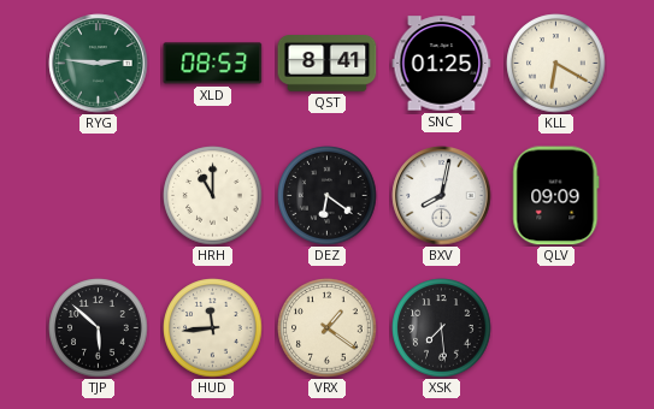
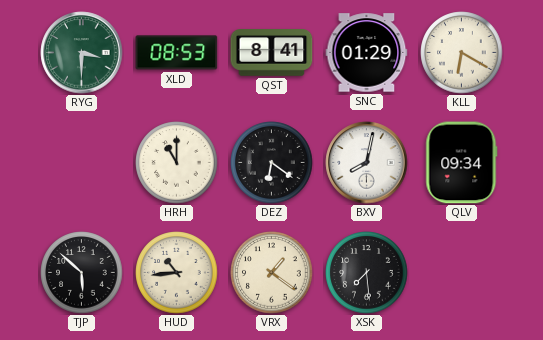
RYG: 2:46 -> 3:30
SNC: 01:25 -> 01:29
QLV: 09:09 -> 09:34
HUD: 11:44 -> 10:44
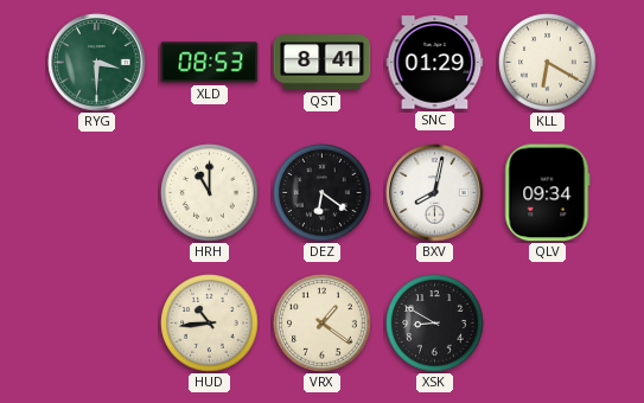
TJP: 5:52 -> none
XSK: 7:29 -> 8:50
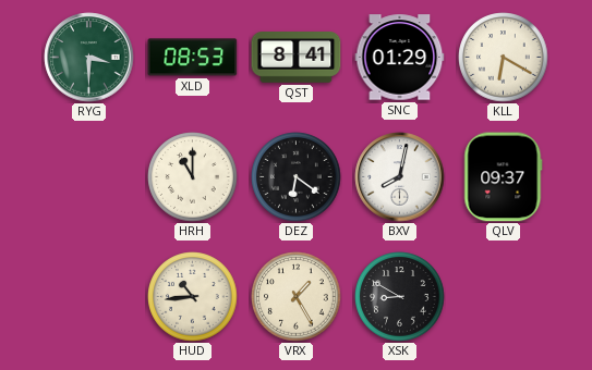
QLV: 09:34 -> 09:37
VRX: 1:21 -> 1:25
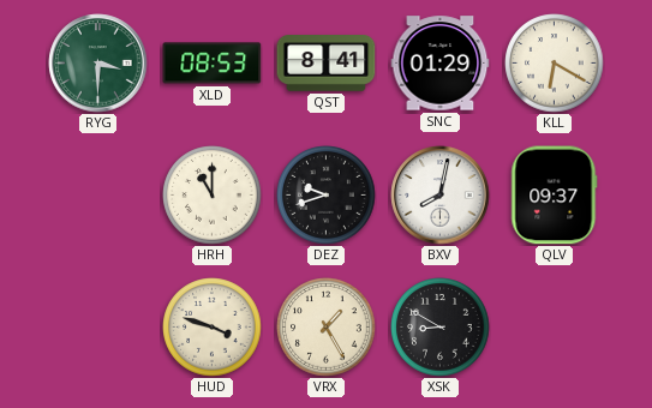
DEZ: 6:21 -> 9:42
HUD: 10:44 -> 3:48
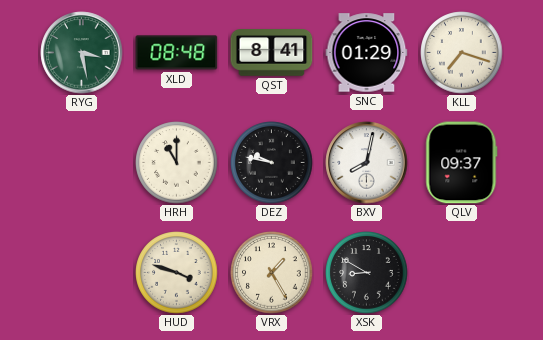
RYG: 3:30 -> 3:28
XLD: 08:53 -> 08:48
KLL: 6:20 -> 7:18
DEZ: 9:42 -> 9:47
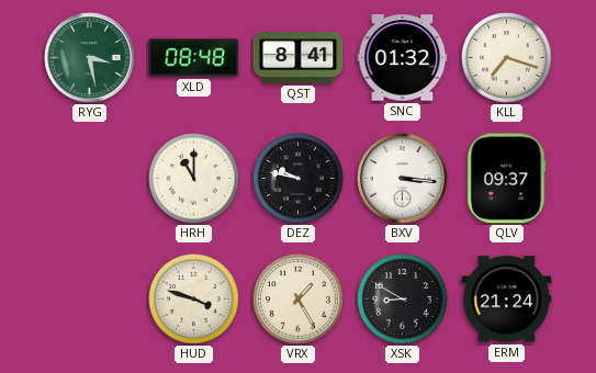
SNC: 01:29 -> 01:32
BXV: 8:02 -> 3:16
ERM: none -> 21:24
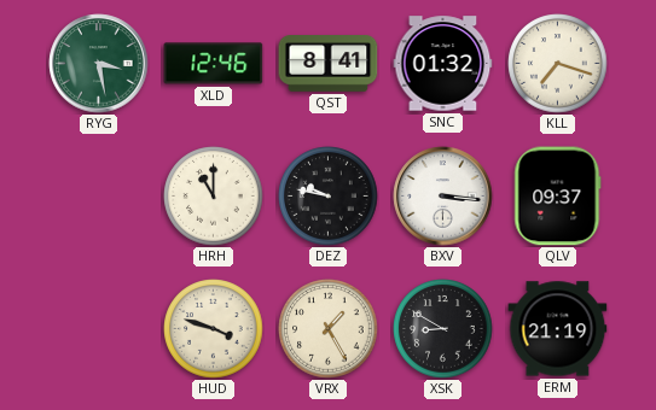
XLD: 08:48 -> 12:46
ERM: 21:24 -> 21:19
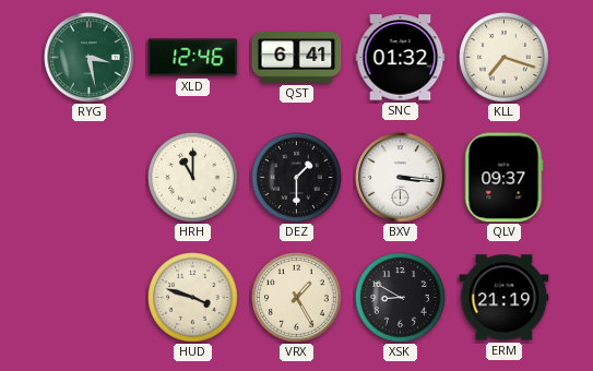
QST: 8:41 -> 6:41
DEZ: 9:47 -> 1:30
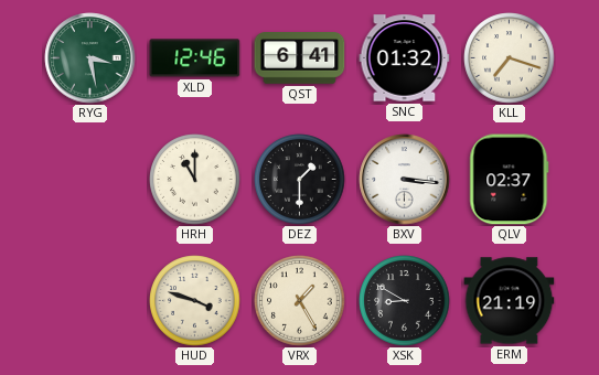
QLV: 09:37 -> 02:37
